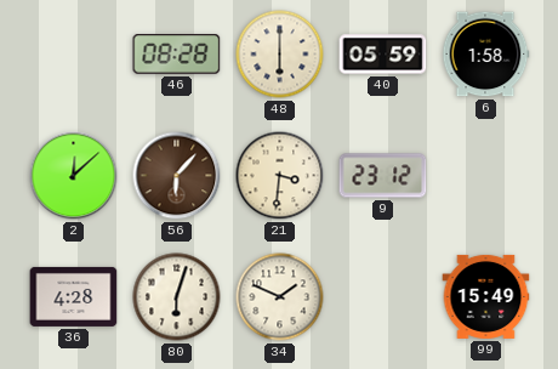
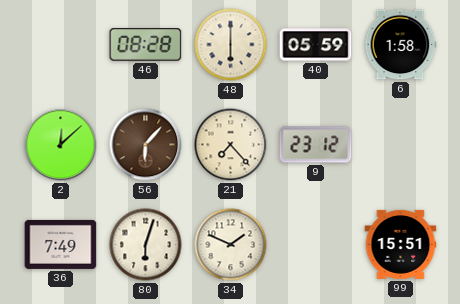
21: 3:31 -> 7:23
36: 4:28 -> 7:49
99: 15:49 -> 15:51
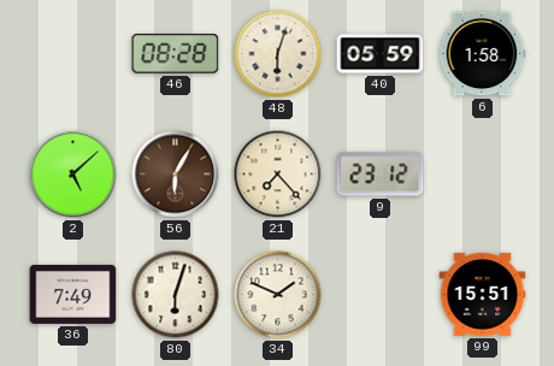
48: 6:00 -> 6:03
2: 12:08 -> 5:08
56: 6:07 -> 6:05
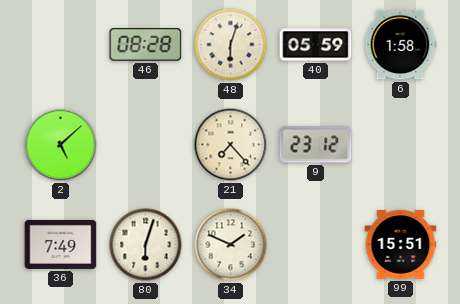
56: 6:05 -> none
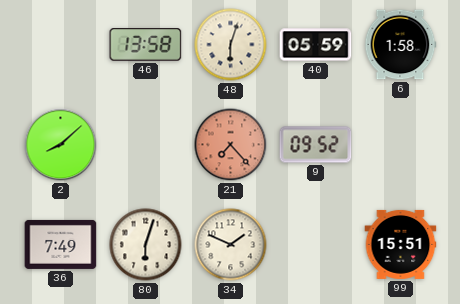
46: 08:28 -> 13:58
2: 5:08 -> 8:08
21 dial: cream -> salmon
9: 23:12 -> 09:52
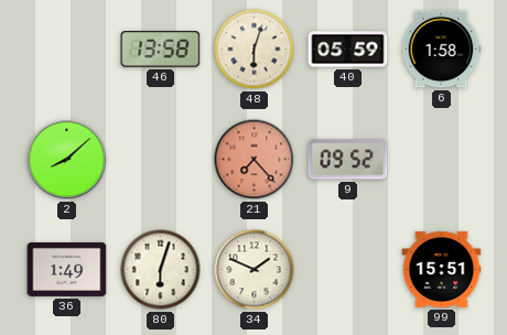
36: 7:49 -> 1:49
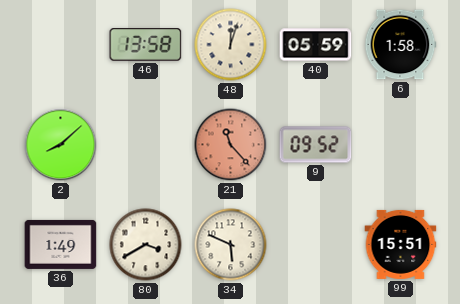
48: 6:03 -> 12:03
21: 7:23 -> 11:23
80: 6:03 -> 3:40
34: 1:49 -> 5:49
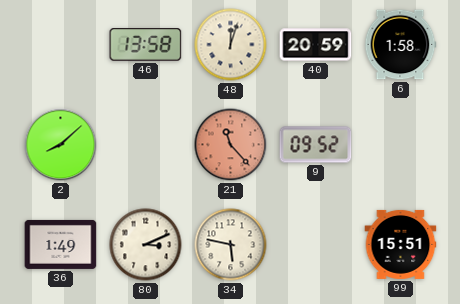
40: 05:59 -> 20:59
80: 3:40 -> 3:11
34: 5:49 -> 5:47
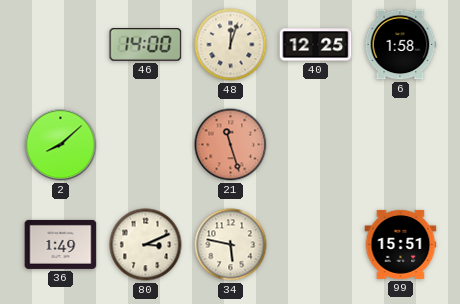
46: 13:58 -> 14:00
40: 20:59 -> 12:25
21: 11:23 -> 11:27
9: 09:52 -> none
